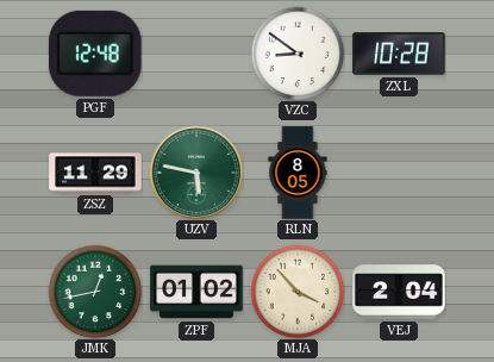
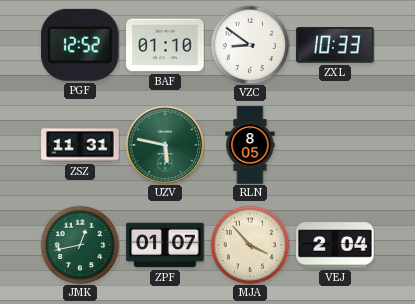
PGF: 12:48 -> 12:52
BAF: none -> 01:10
ZXL: 10:28 -> 10:33
ZSZ: 11:29 -> 11:31
ZPF: 01:02 -> 01:07
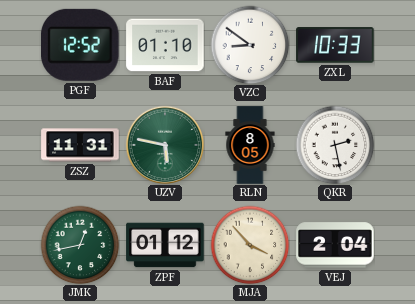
QKR: none -> 2:28
ZPF: 01:07 -> 01:12
